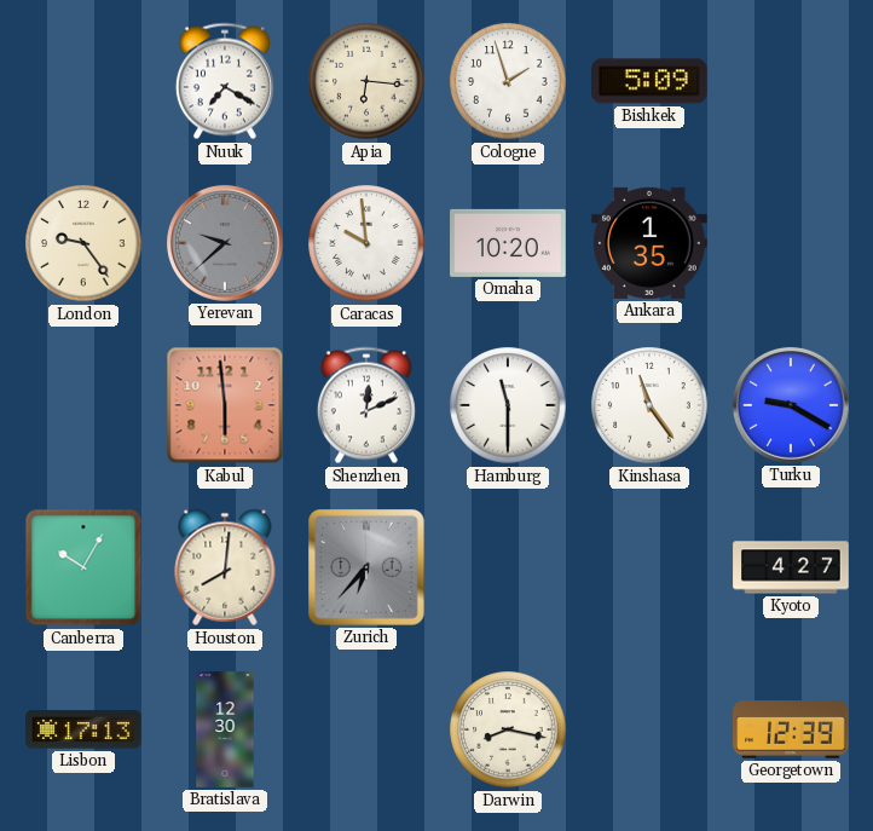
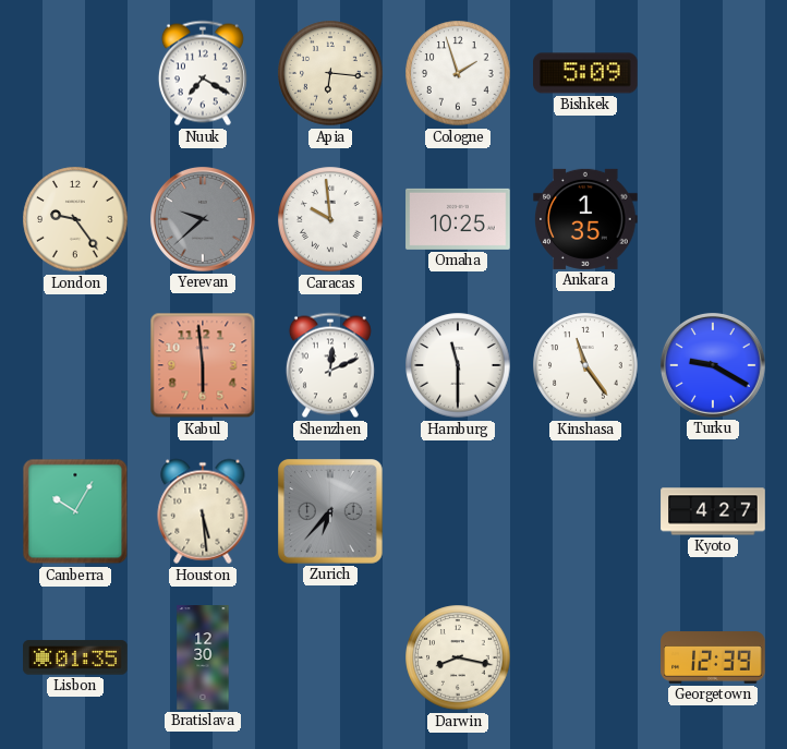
Omaha: 10:20 -> 10:25
Houston: 8:01 -> 5:29
Lisbon: 17:13 -> 01:35
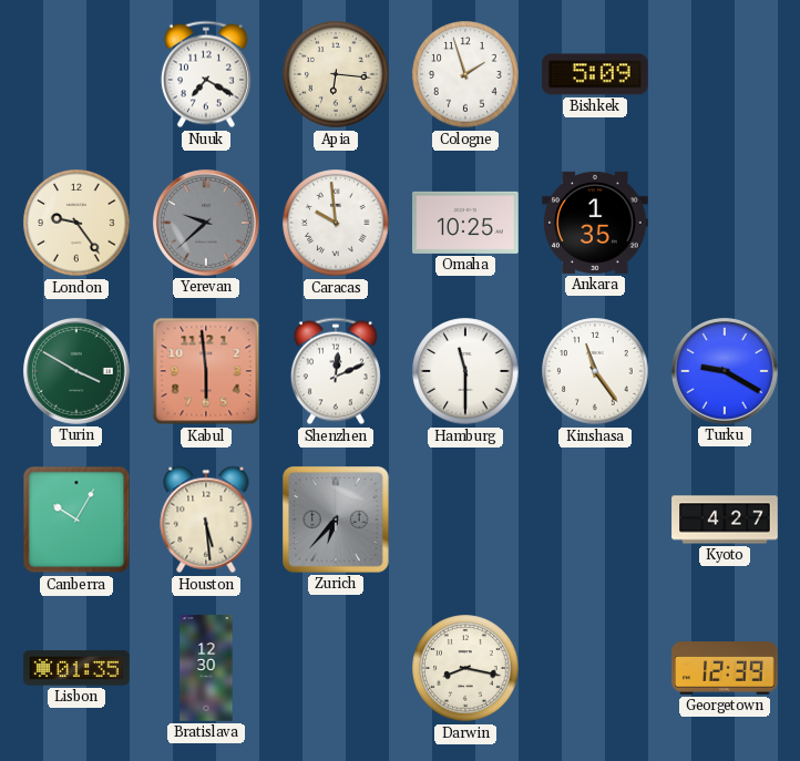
Turin: none -> 3:50
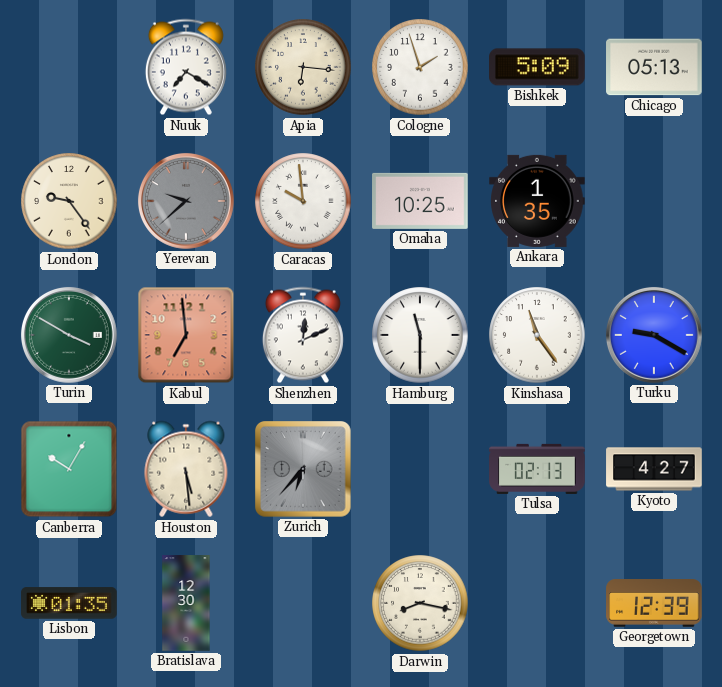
Chicago: none -> 05:13
Kabul: 5:59 -> 6:59
Tulsa: none -> 02:13
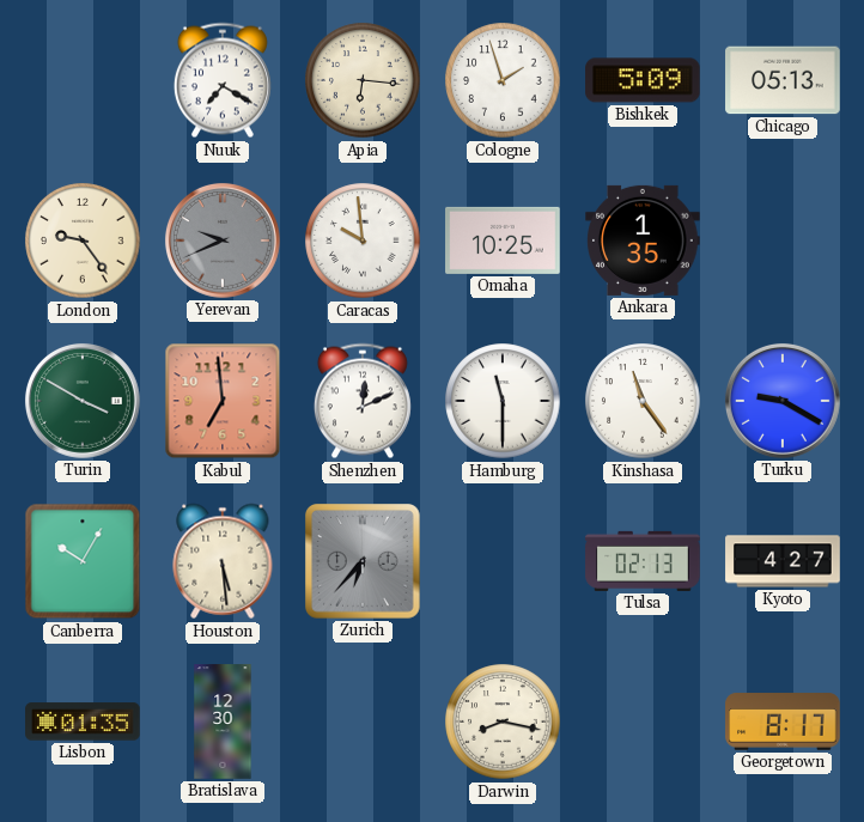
Yerevan: 9:38 -> 9:41
Georgetown: 12:39 -> 8:17
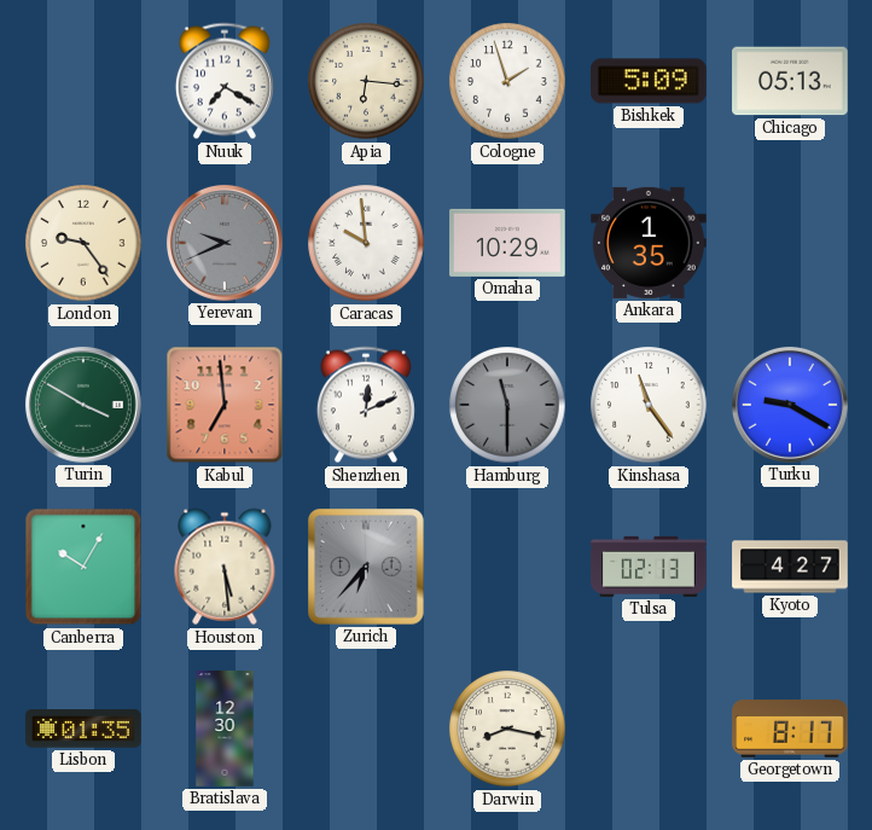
Omaha: 10:25 -> 10:29
Hamburg dial: white -> grey
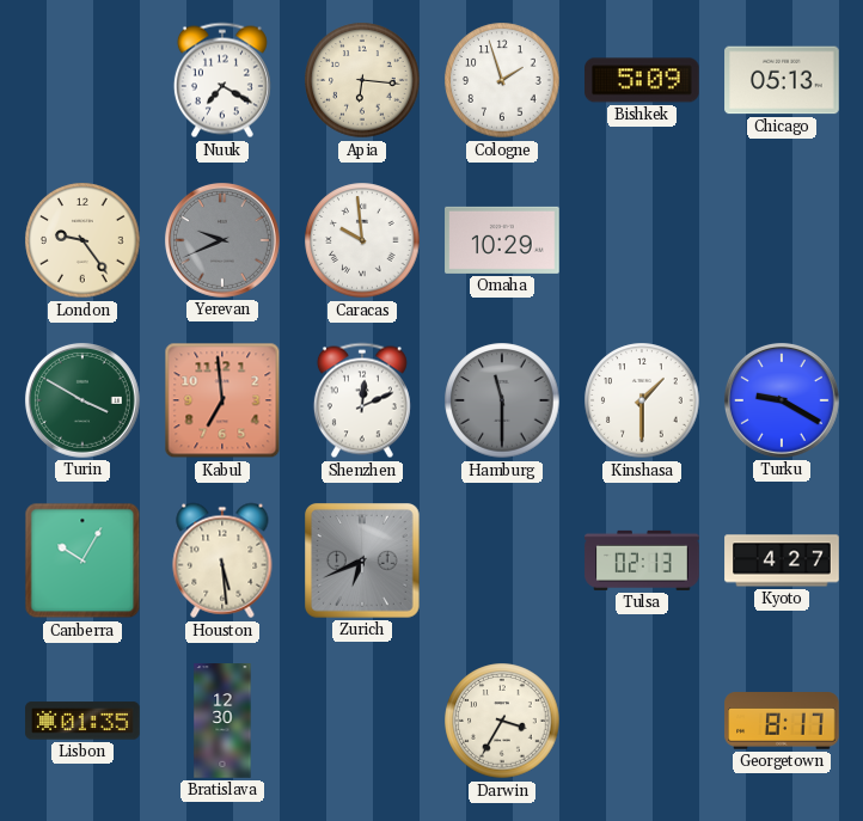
Ankara: 1:35 -> none
Kinshasa: 11:24 -> 1:30
Zurich: 6:37 -> 6:41
Darwin: 8:17 -> 3:35
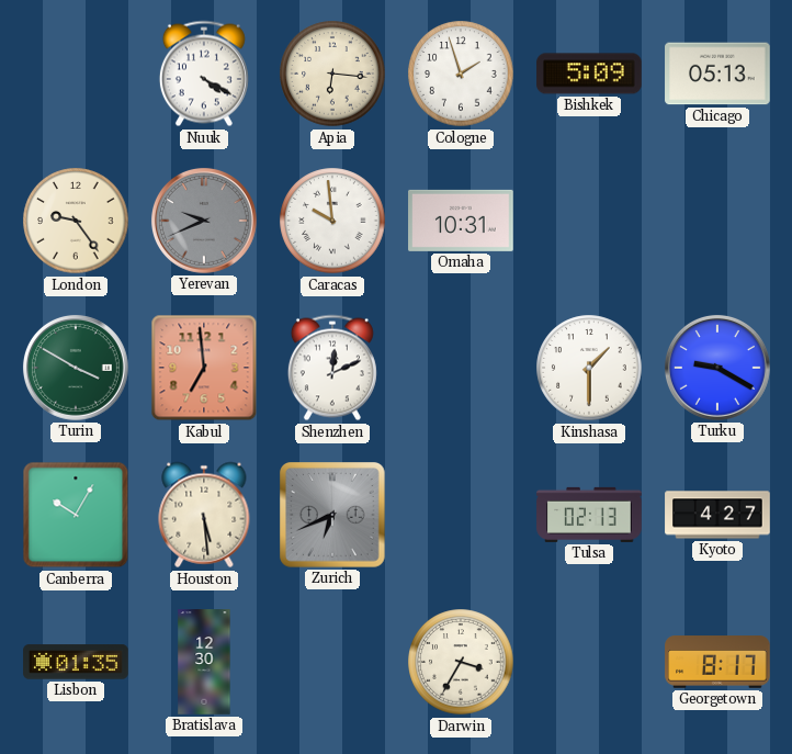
Nuuk: 7:20 -> 4:20
Omaha: 10:29 -> 10:31
Hamburg: 11:30 -> none
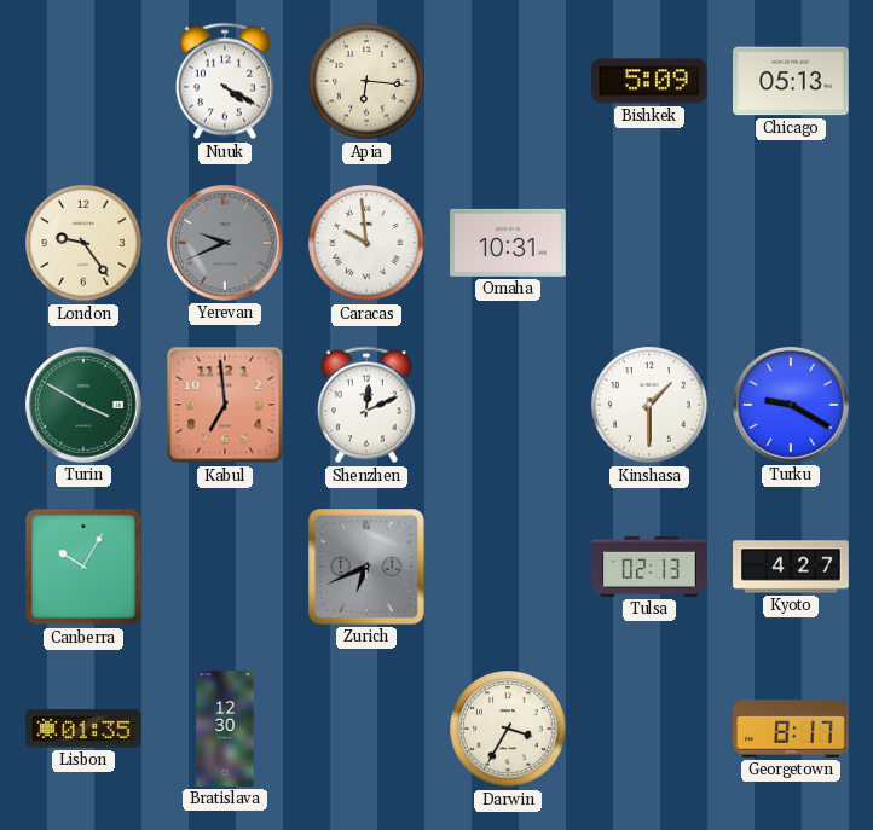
Cologne: 1:57 -> none
Houston: 5:29 -> none
